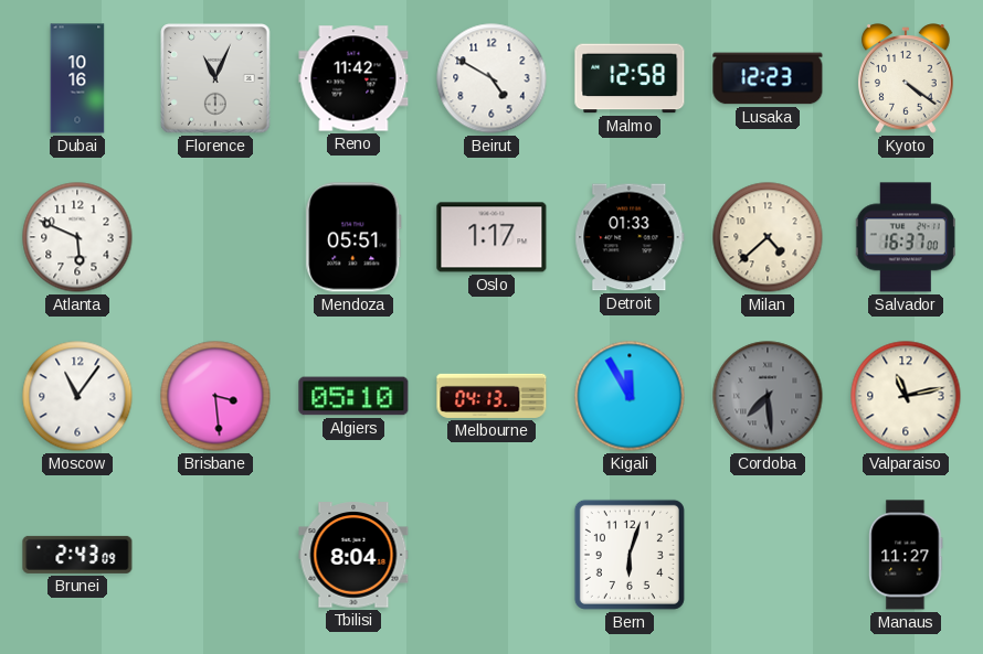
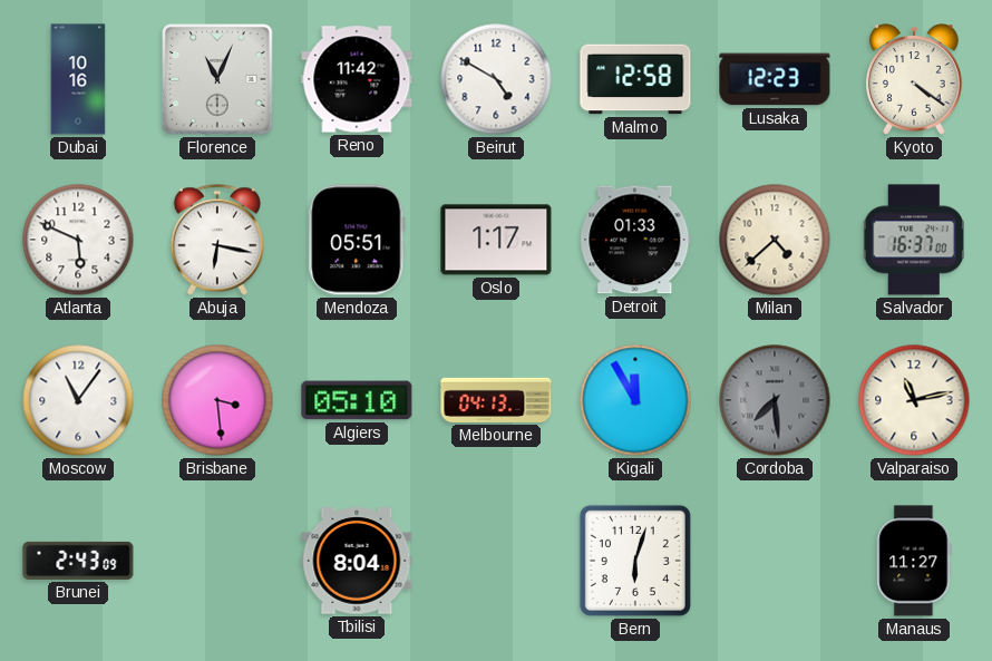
Abuja: none -> 6:17
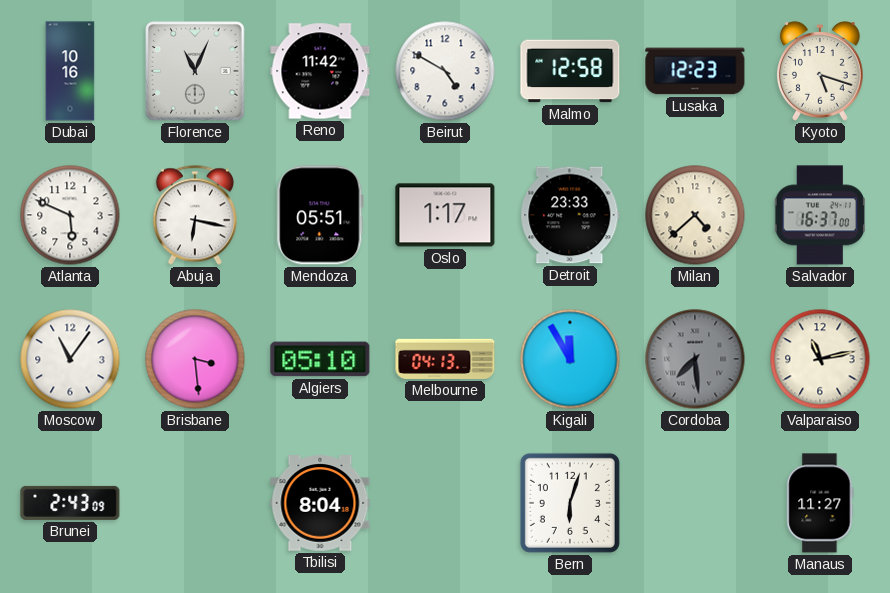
Kyoto: 4:21 -> 5:18
Detroit: 01:33 -> 23:33
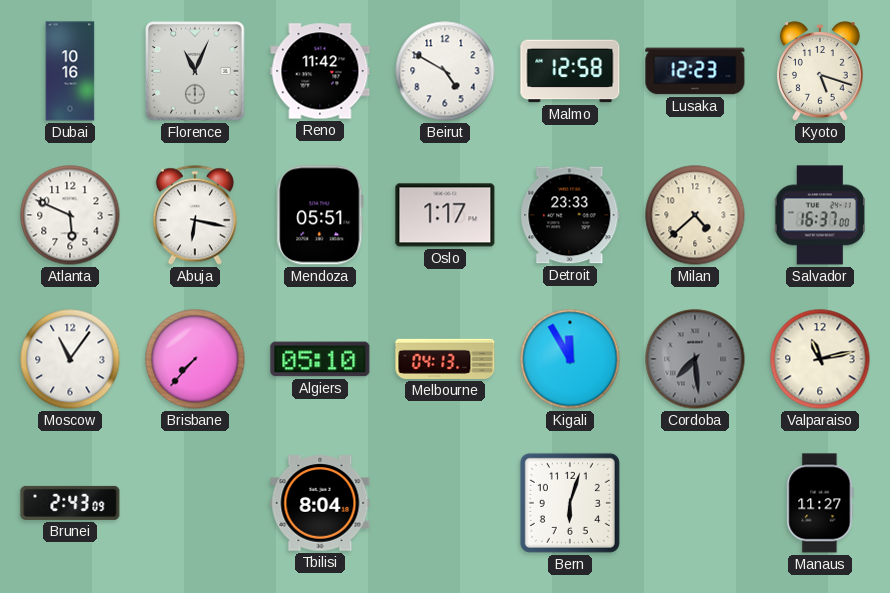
Brisbane: 3:29 -> 7:37
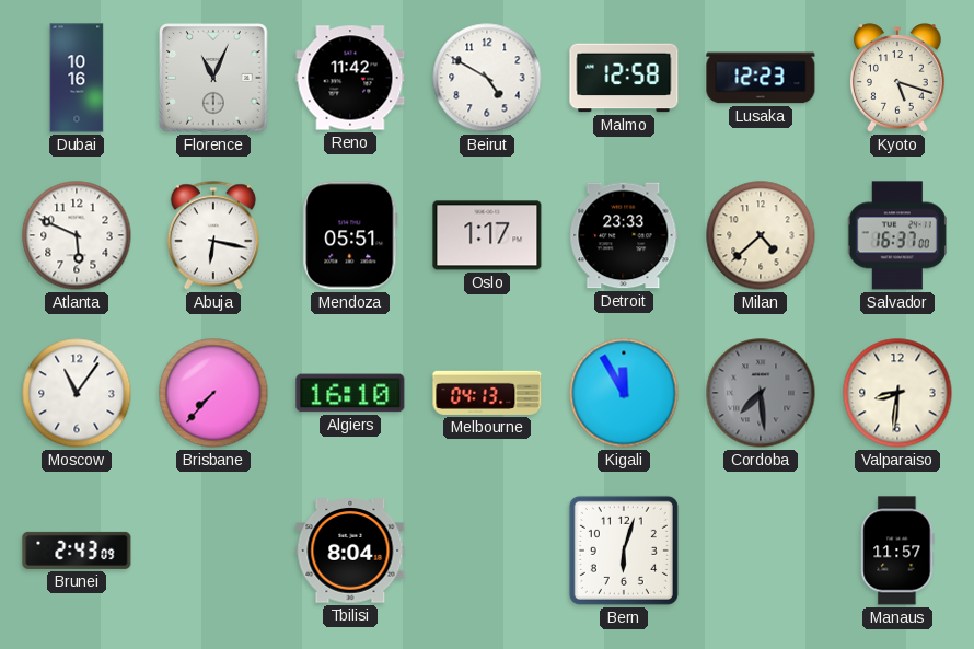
Algiers: 05:10 -> 16:10
Valparaiso: 11:13 -> 8:31
Manaus: 11:27 -> 11:57
